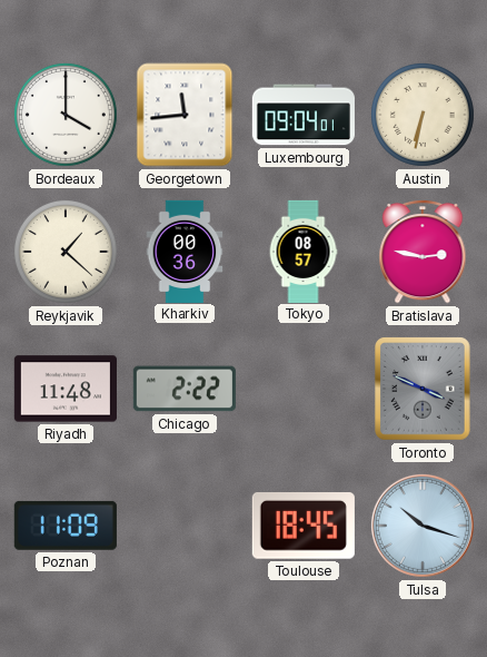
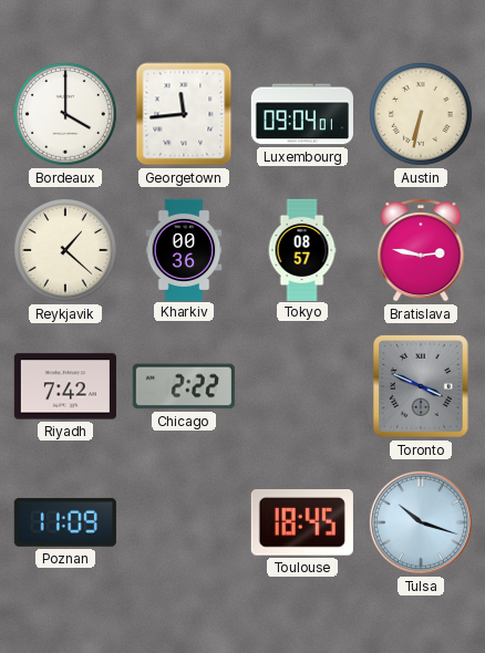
Riyadh: 11:48 -> 7:42
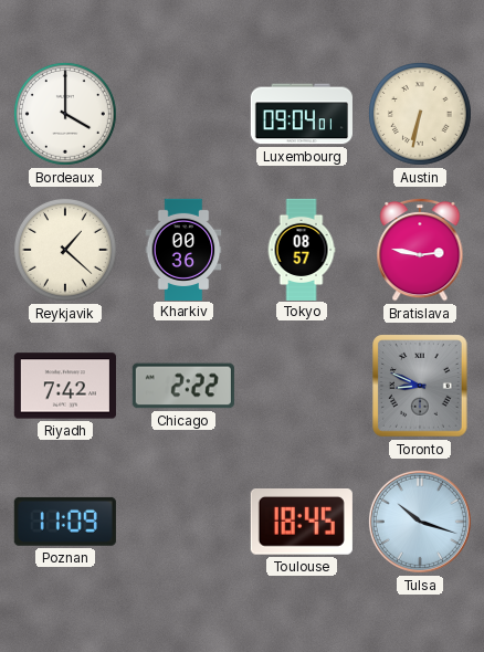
Georgetown: 11:44 -> none
Toronto: 3:49 -> 8:49
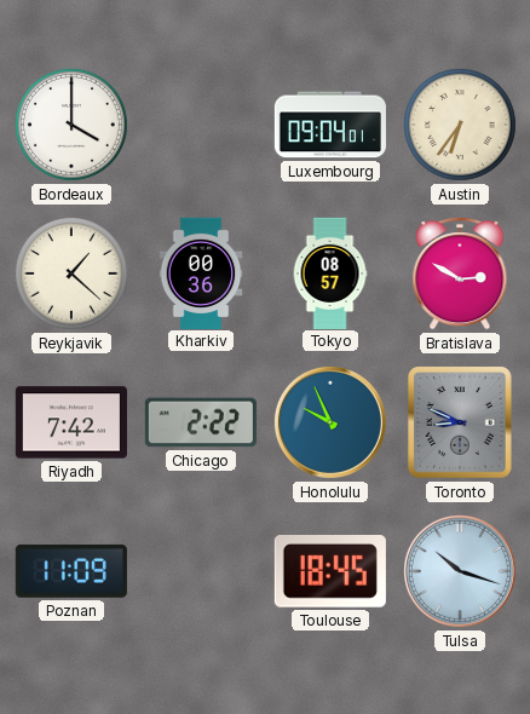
Austin: 6:32 -> 6:36
Bratislava: 2:47 -> 2:50
Honolulu: none -> 9:56
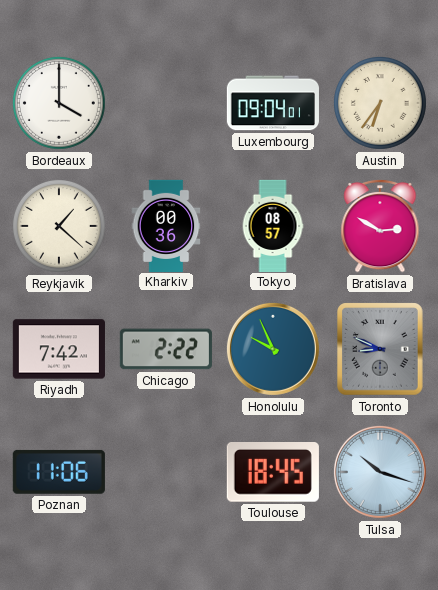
Poznan: 11:09 -> 11:06
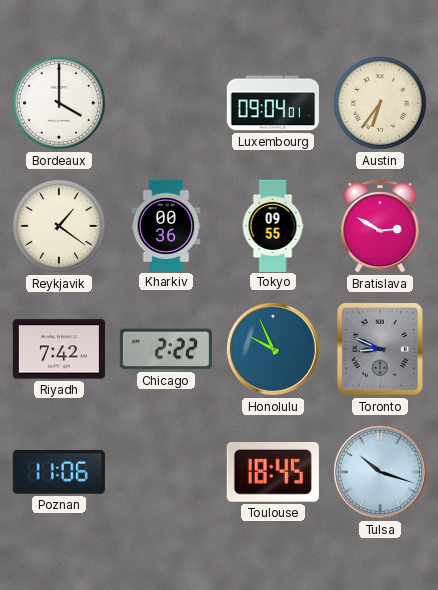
Reykjavik: 1:22 -> 1:21
Tokyo: 08:57 -> 09:55
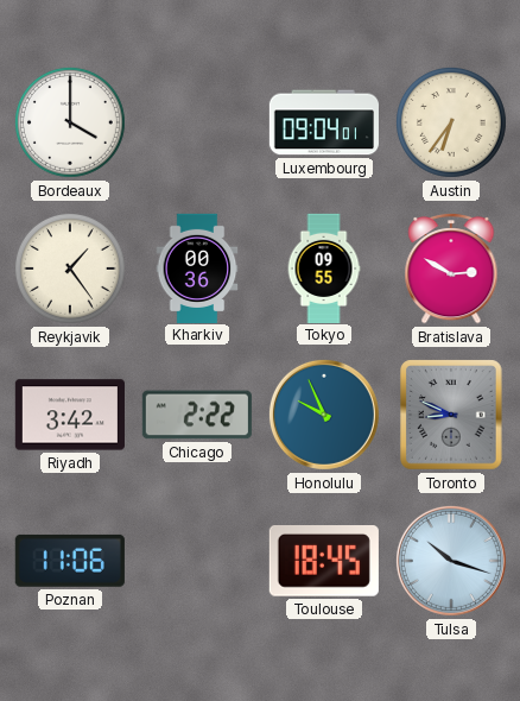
Reykjavik: 1:21 -> 1:24
Riyadh: 7:42 -> 3:42
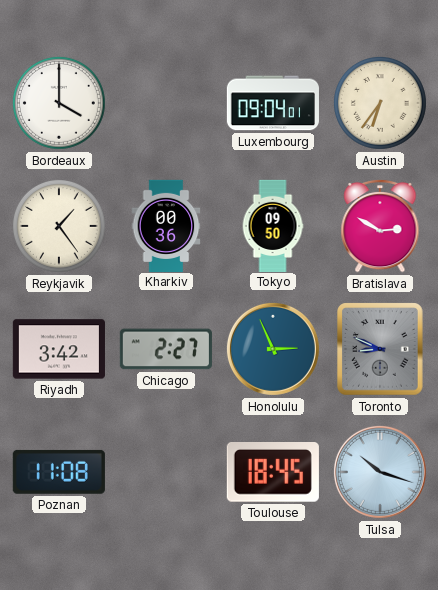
Tokyo: 09:55 -> 09:50
Chicago: 2:22 -> 2:27
Honolulu: 9:56 -> 2:56
Poznan: 11:06 -> 11:08
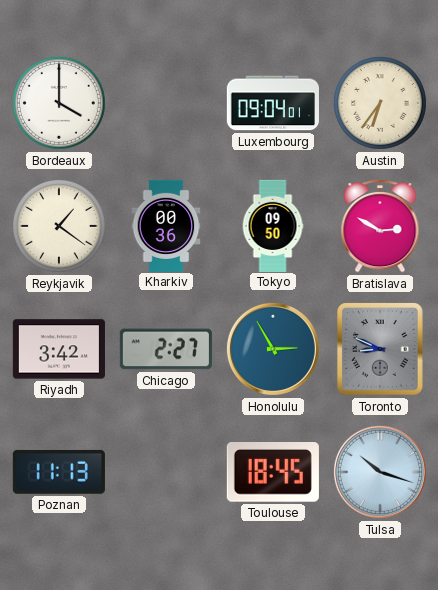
Reykjavik: 1:24 -> 1:21
Honolulu: 2:56 -> 2:55
Poznan: 11:08 -> 11:13
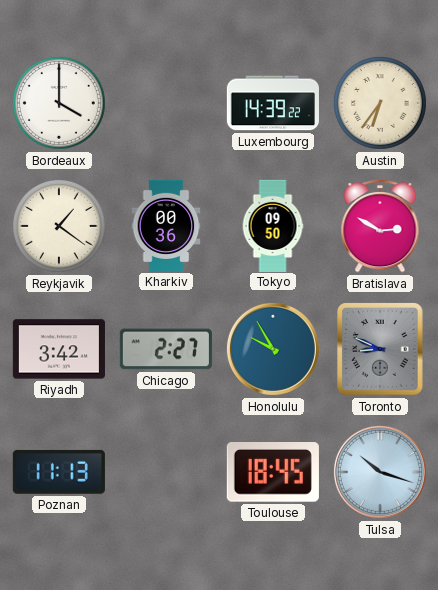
Luxembourg: 09:04 -> 14:39
Honolulu: 2:55 -> 9:55
